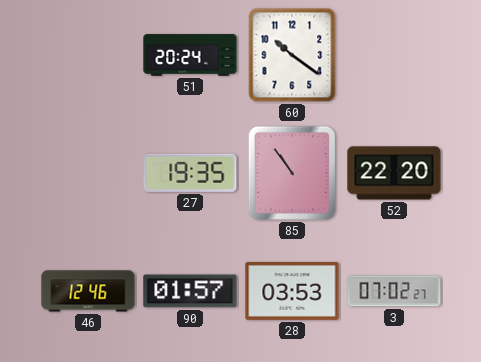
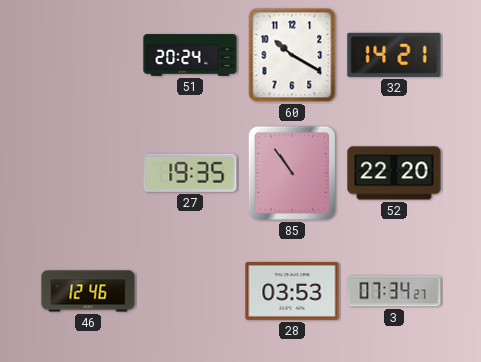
60: 10:21 -> 10:20
32: none -> 14:21
90: 01:57 -> none
3: 07:02 -> 07:34
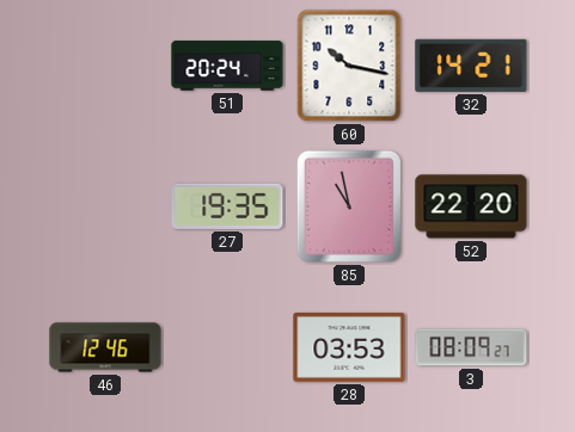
60: 10:20 -> 10:17
85: 10:54 -> 10:58
3: 07:34 -> 08:09
